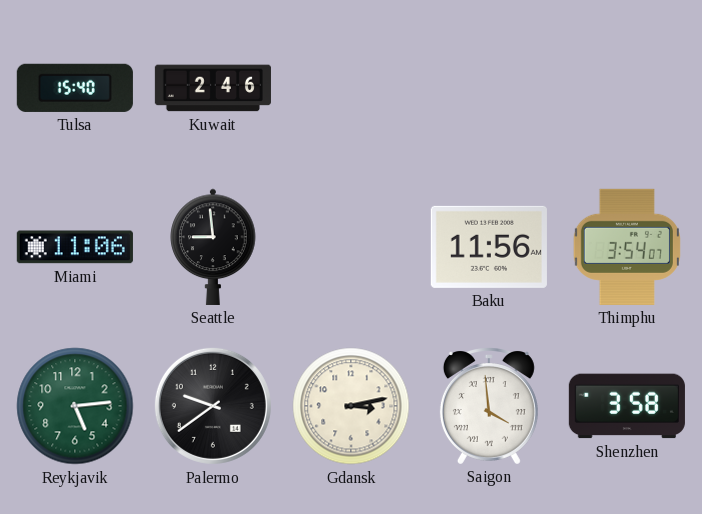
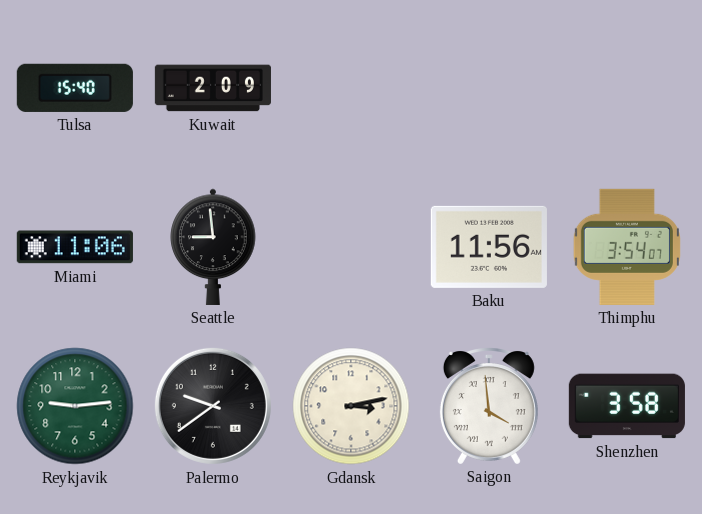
Kuwait: 2:46 -> 2:09
Reykjavik: 5:14 -> 9:14
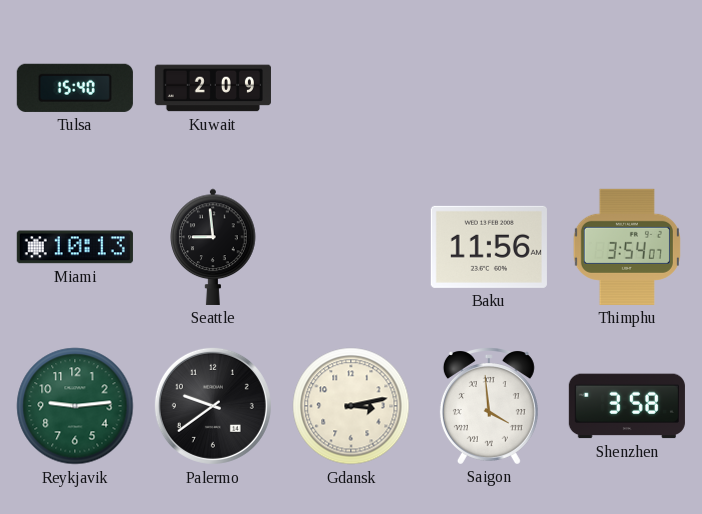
Miami: 11:06 -> 10:13
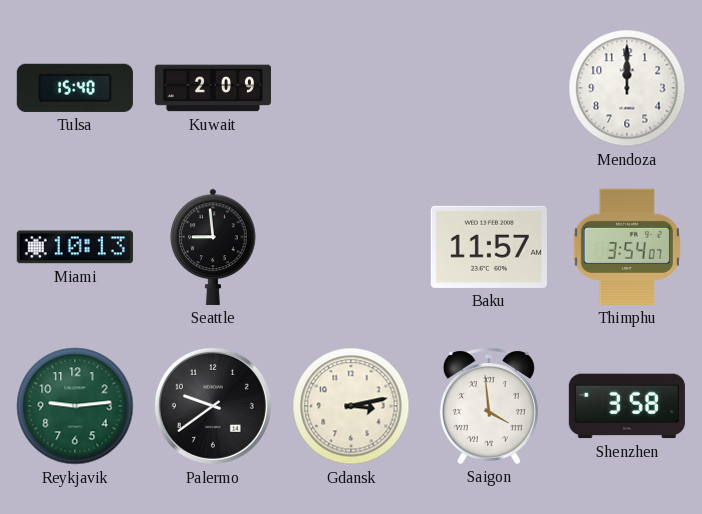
Mendoza: none -> 12:00
Baku: 11:56 -> 11:57
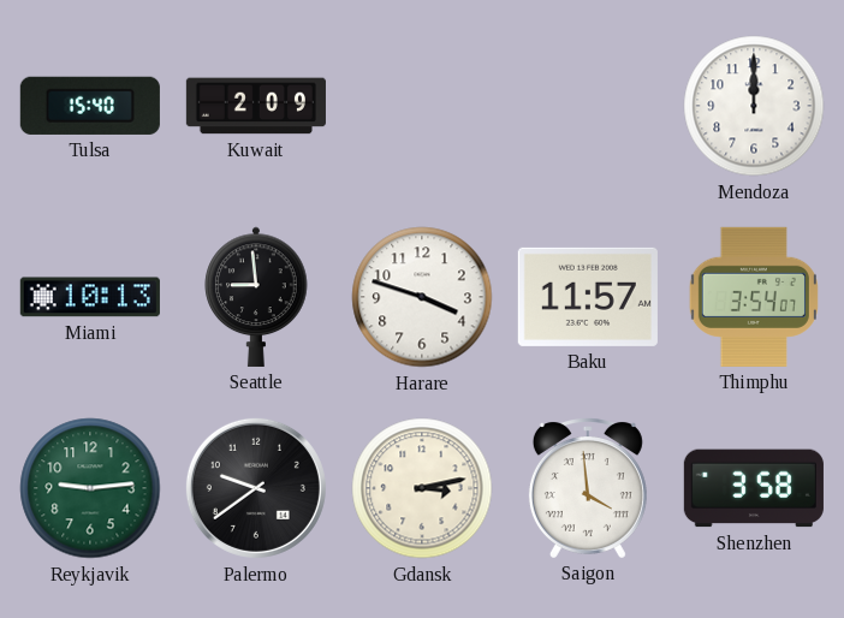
Harare: none -> 3:48
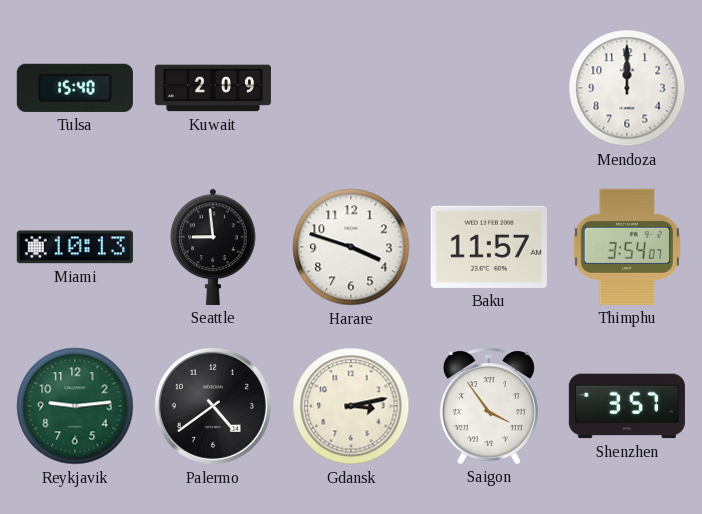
Palermo: 9:39 -> 4:39
Saigon: 3:59 -> 3:54
Shenzhen: 3:58 -> 3:57
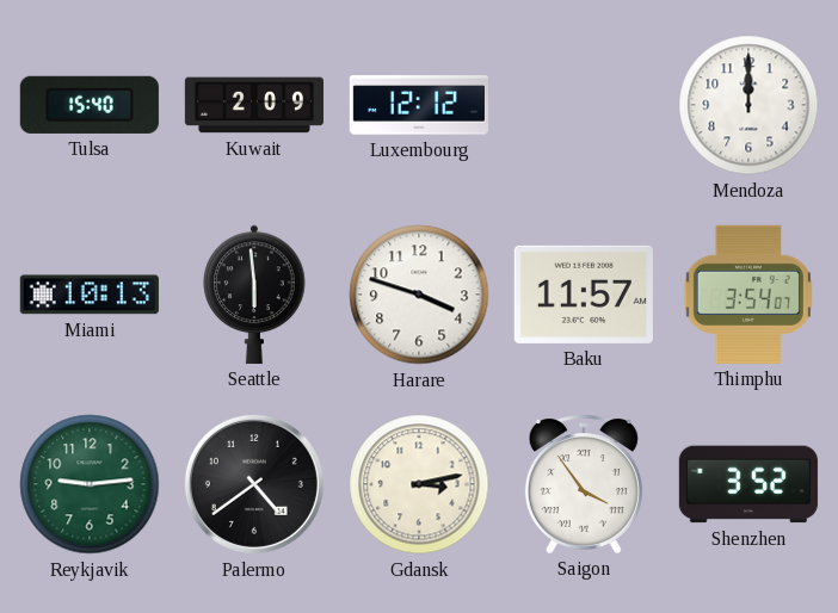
Luxembourg: none -> 12:12
Seattle: 8:59 -> 5:59
Shenzhen: 3:57 -> 3:52
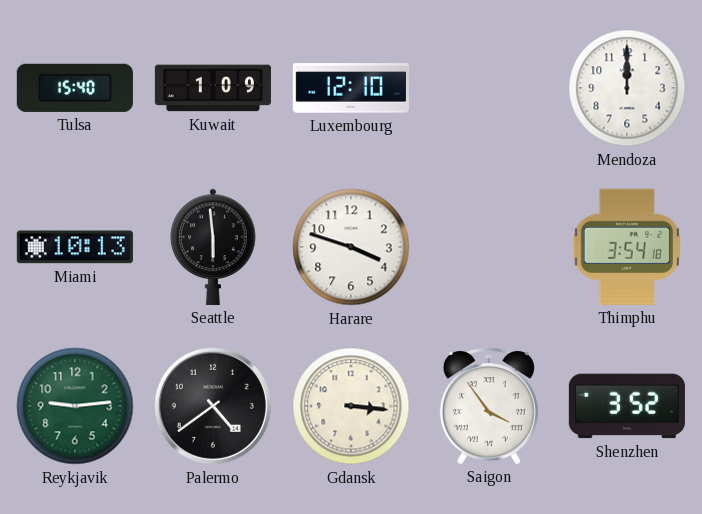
Kuwait: 2:09 -> 1:09
Luxembourg: 12:12 -> 12:10
Baku: 11:57 -> none
Thimphu: 3:54:07 -> 3:54:18
Gdansk: 3:13 -> 3:16
